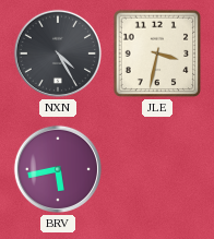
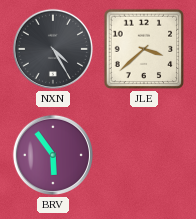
JLE: 3:32 -> 3:38
BRV: 5:43 -> 5:54
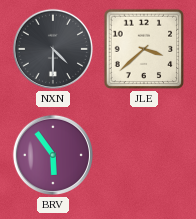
NXN: 4:25 -> 4:30
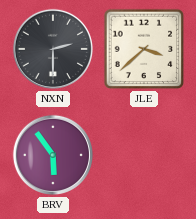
NXN: 4:30 -> 2:30
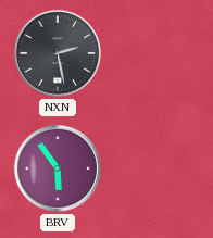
NXN: 2:30 -> 2:28
JLE: 3:38 -> none
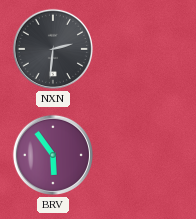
NXN: 2:28 -> 2:31
